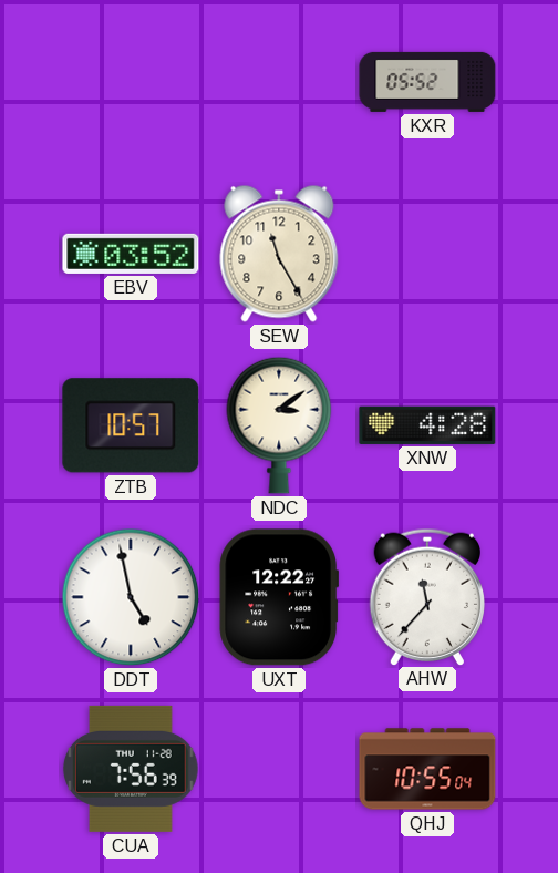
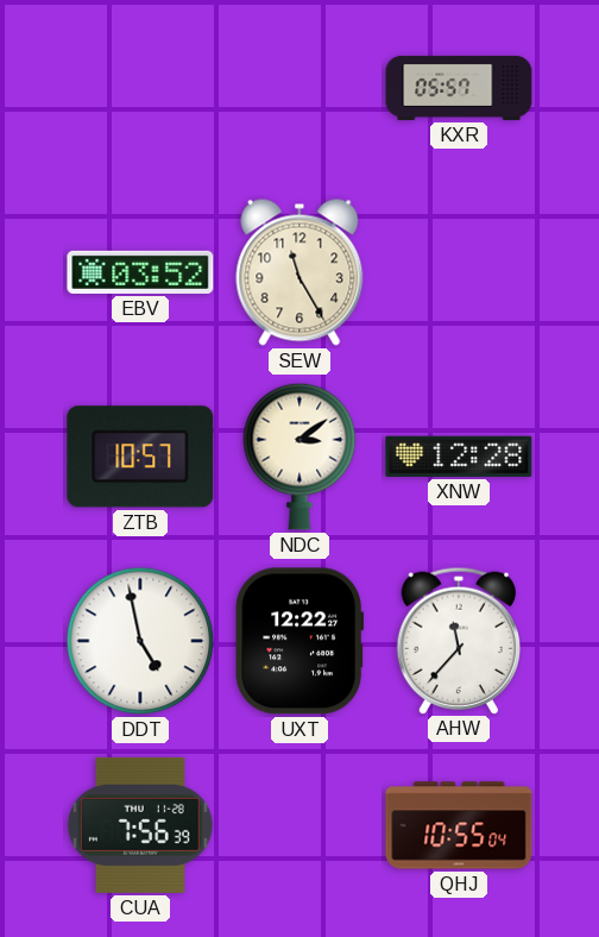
KXR: 05:52 -> 05:57
XNW: 4:28 -> 12:28
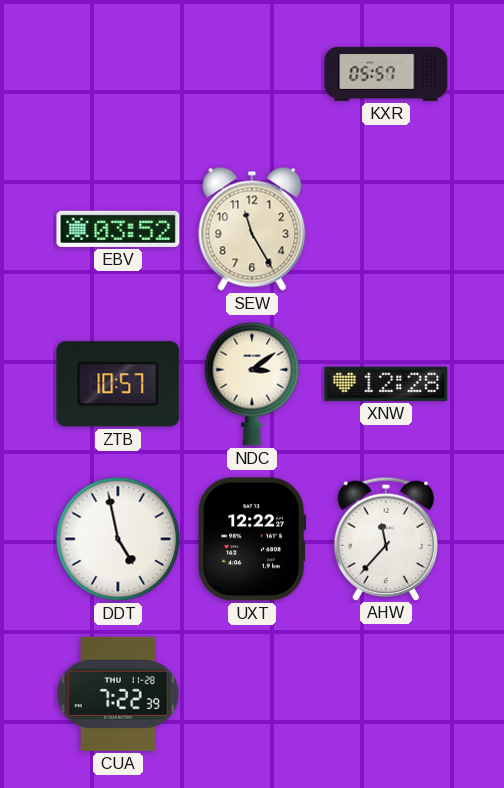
CUA: 7:56 -> 7:22
QHJ: 10:55 -> none
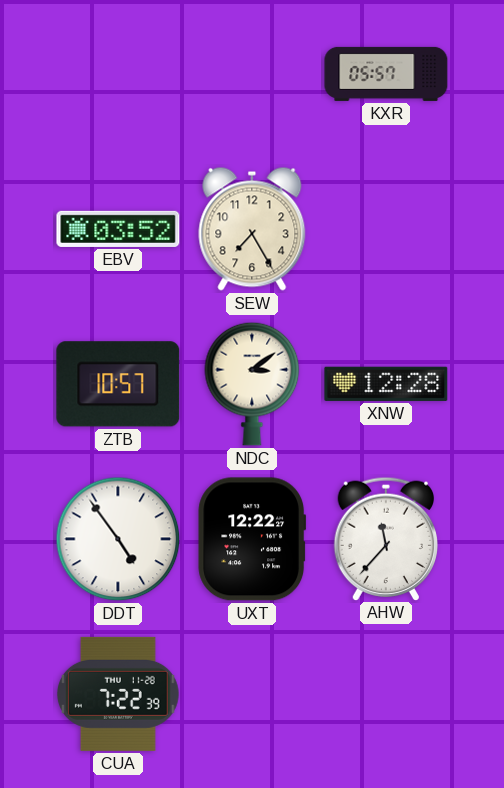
SEW: 11:25 -> 7:25
DDT: 4:58 -> 4:54
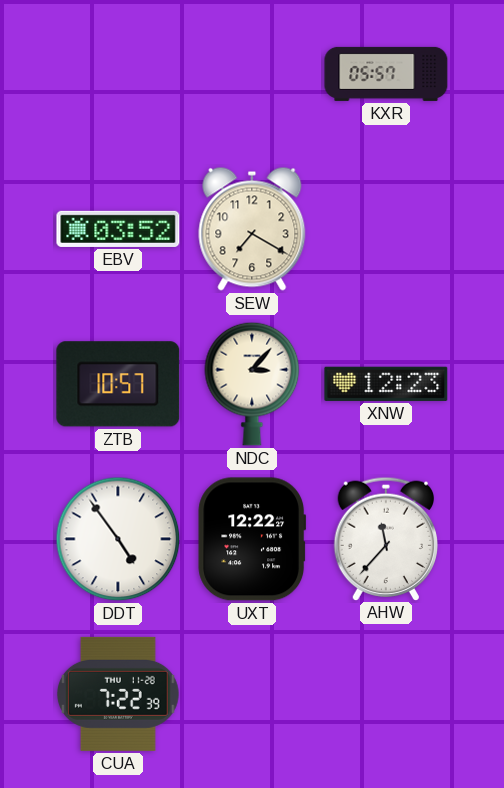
SEW: 7:25 -> 7:20
NDC: 3:09 -> 3:07
XNW: 12:28 -> 12:23
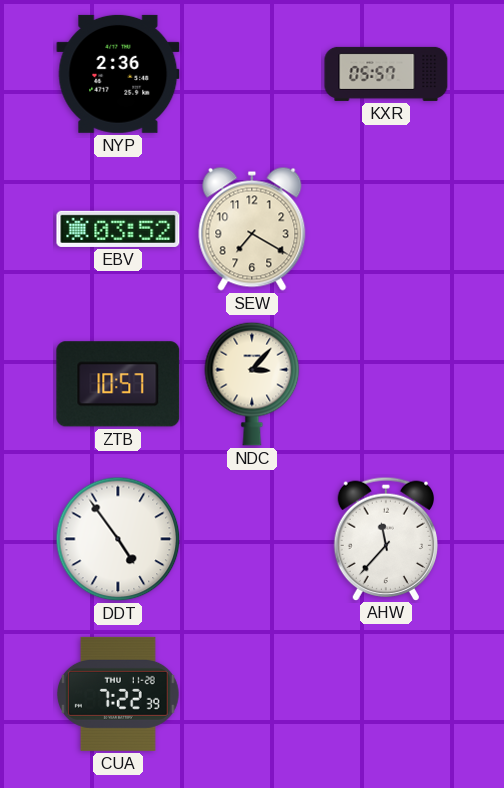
NYP: none -> 2:36
XNW: 12:23 -> none
UXT: 12:22 -> none
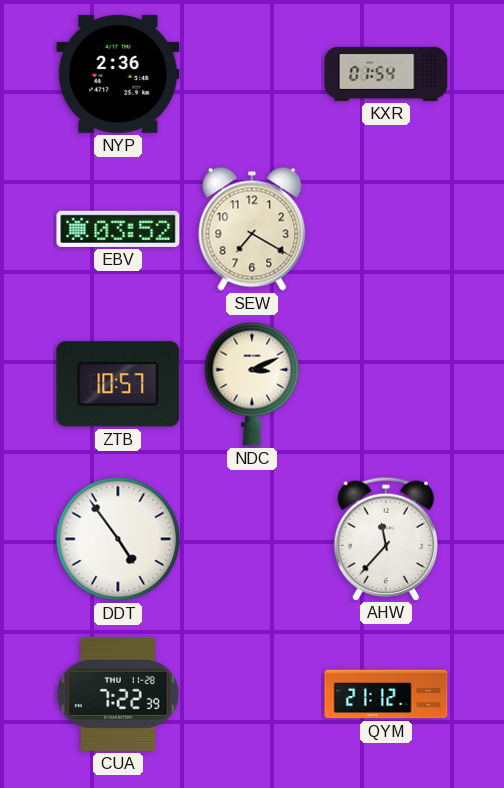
KXR: 05:57 -> 01:54
NDC: 3:07 -> 3:11
QYM: none -> 21:12
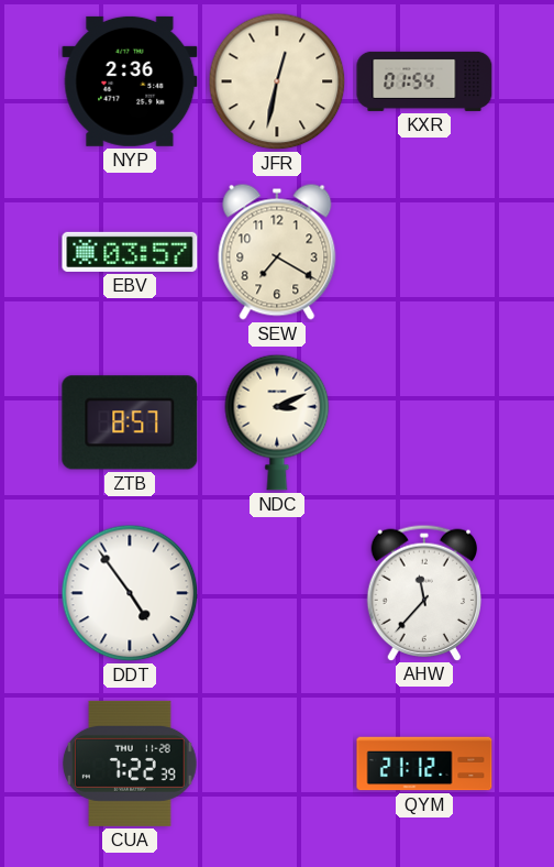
JFR: none -> 12:32
EBV: 03:52 -> 03:57
ZTB: 10:57 -> 8:57
